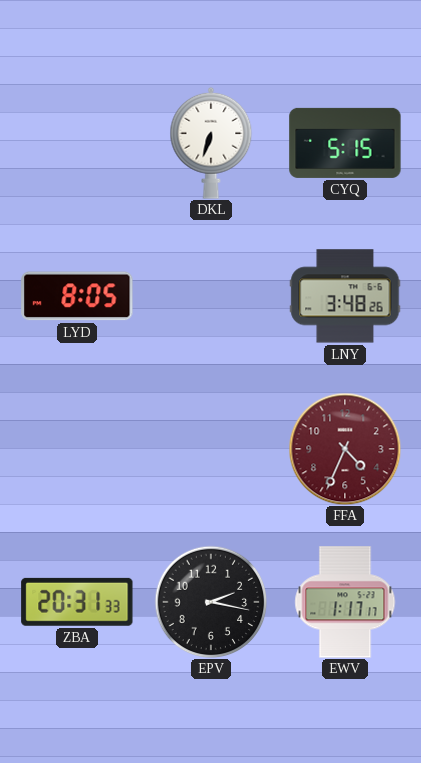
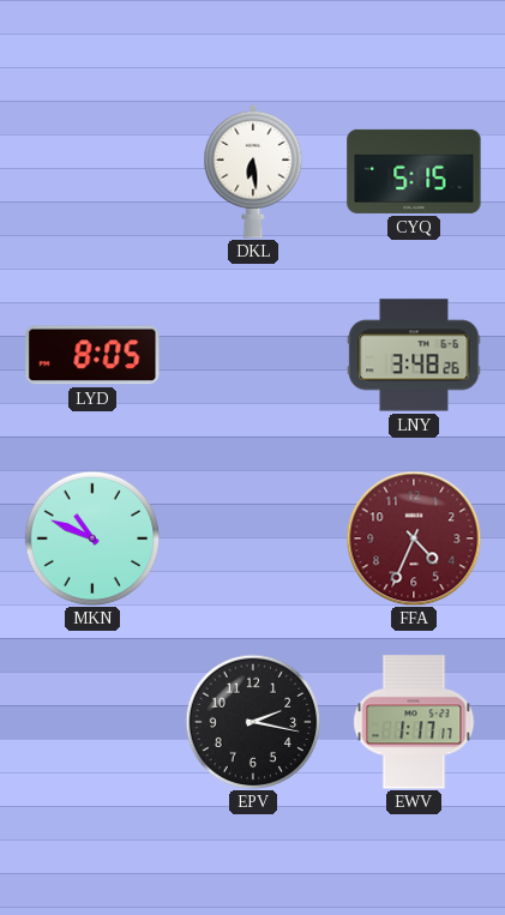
DKL: 6:33 -> 6:29
MKN: none -> 10:49
ZBA: 20:31 -> none
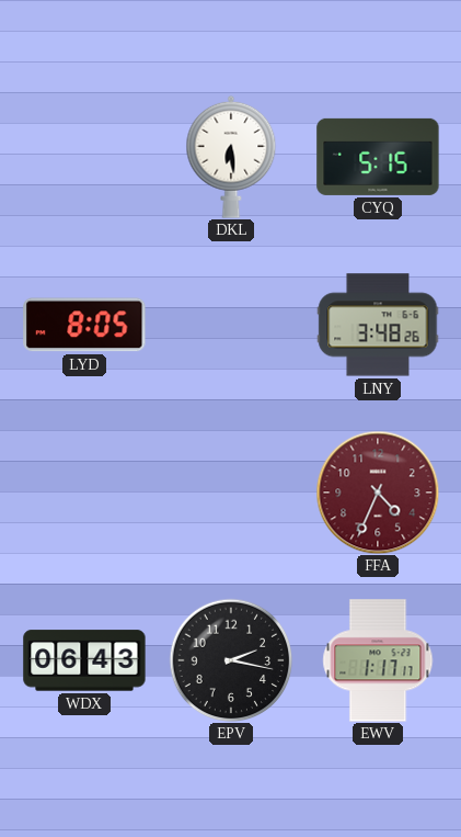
MKN: 10:49 -> none
WDX: none -> 06:43
